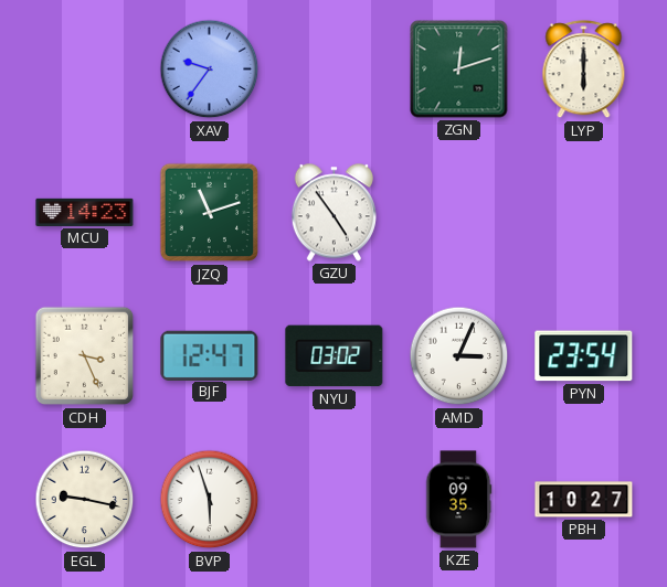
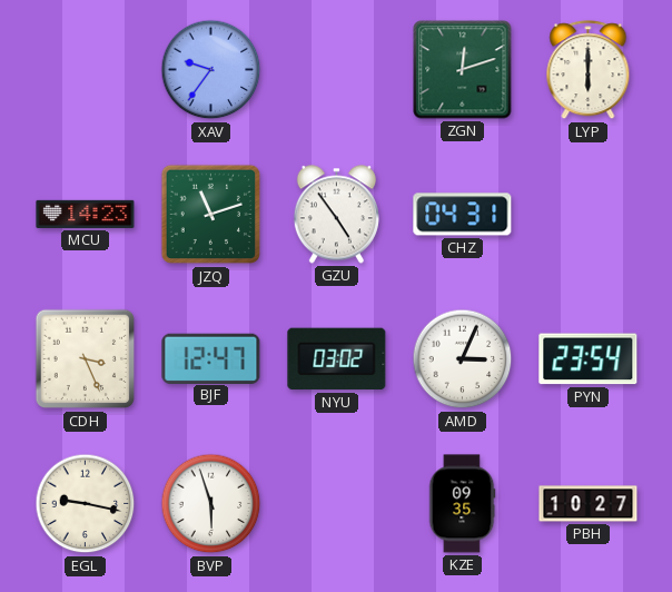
CHZ: none -> 04:31
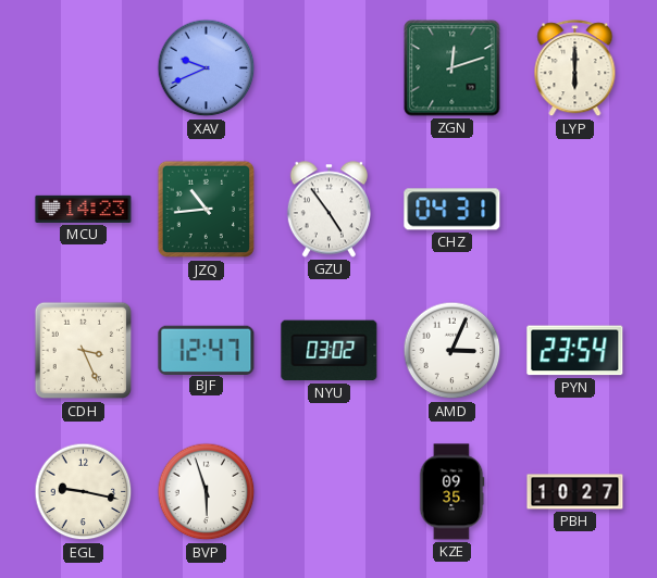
XAV: 9:36 -> 9:41
JZQ: 11:12 -> 10:44
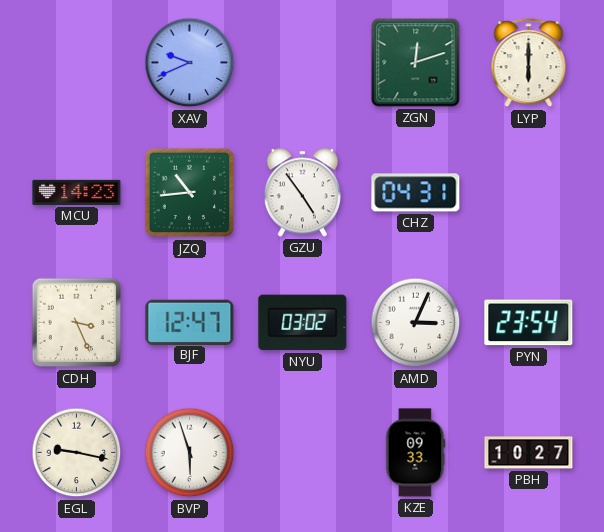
KZE: 09:35 -> 09:33
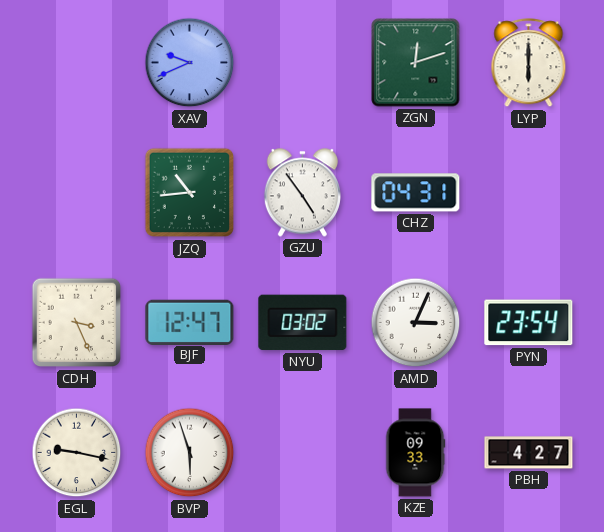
MCU: 14:23 -> none
PBH: 10:27 -> 4:27
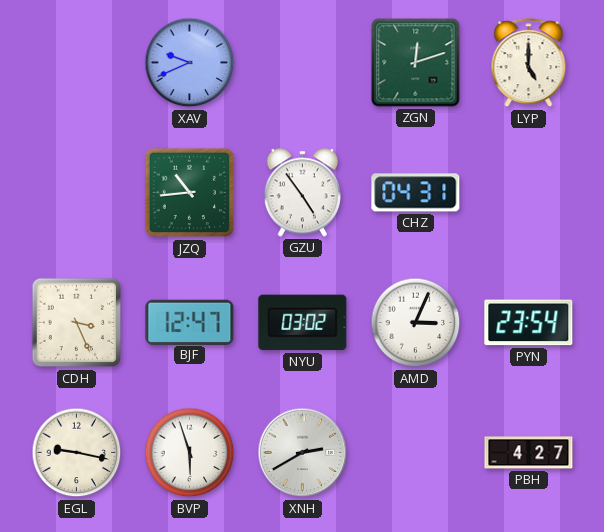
LYP: 6:00 -> 5:00
XNH: none -> 2:40
KZE: 09:33 -> none
